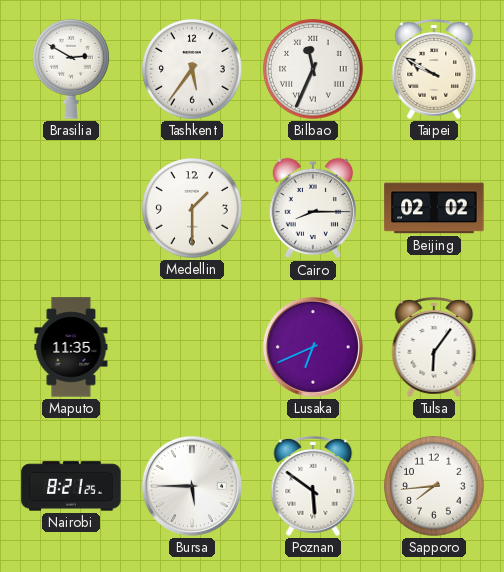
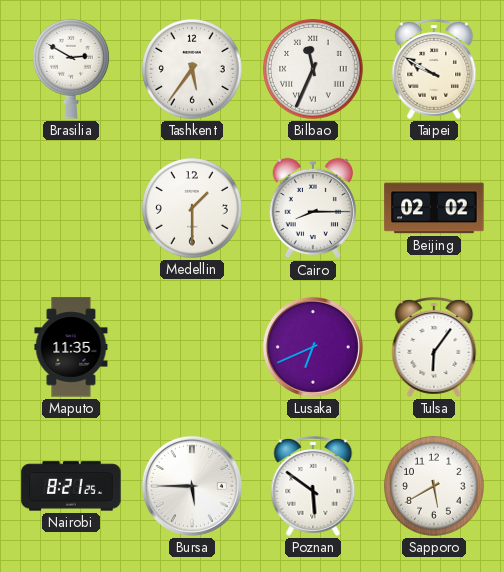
Sapporo: 7:44 -> 5:40
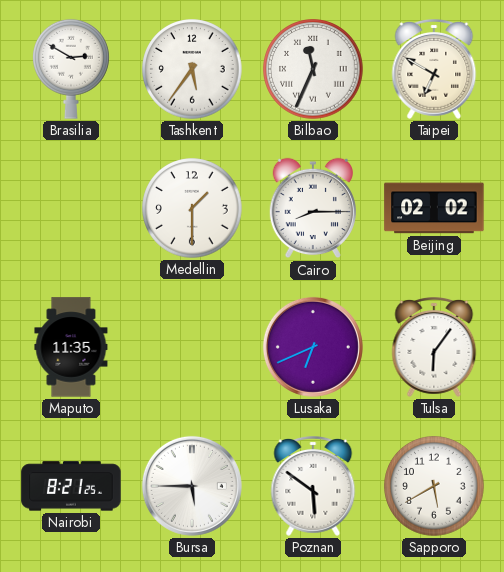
Taipei: 9:50 -> 6:50
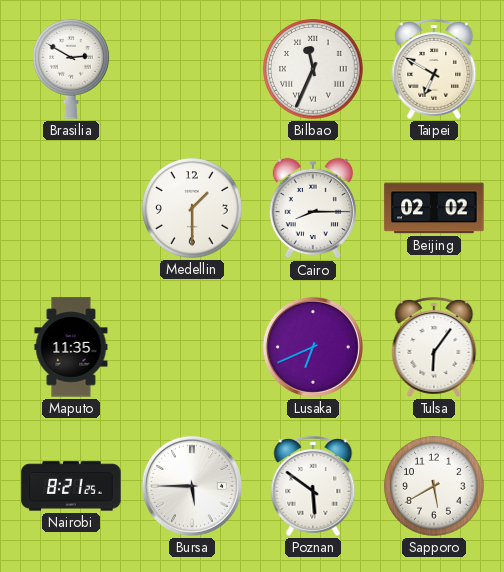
Tashkent: 5:36 -> none
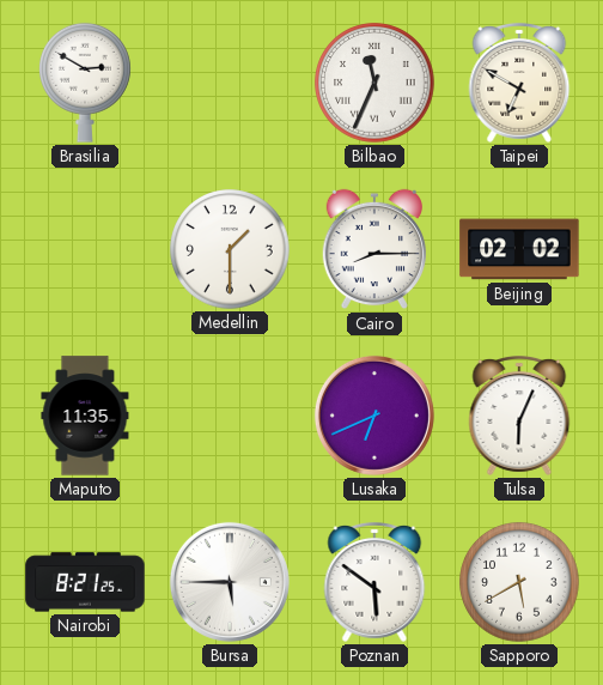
Tulsa: 6:06 -> 6:04
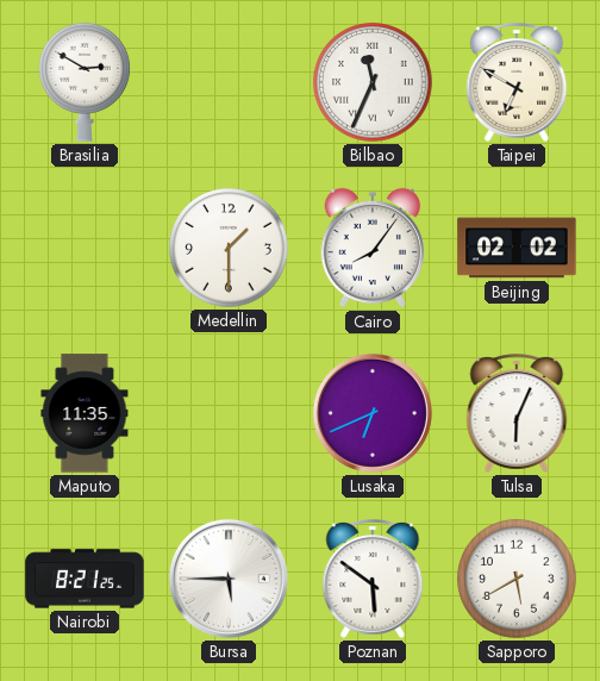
Cairo: 8:15 -> 8:06
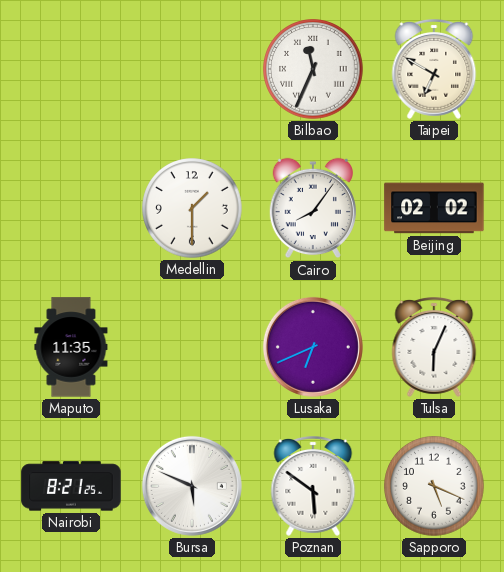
Brasilia: 2:50 -> none
Bursa: 5:45 -> 5:49
Sapporo: 5:40 -> 5:19
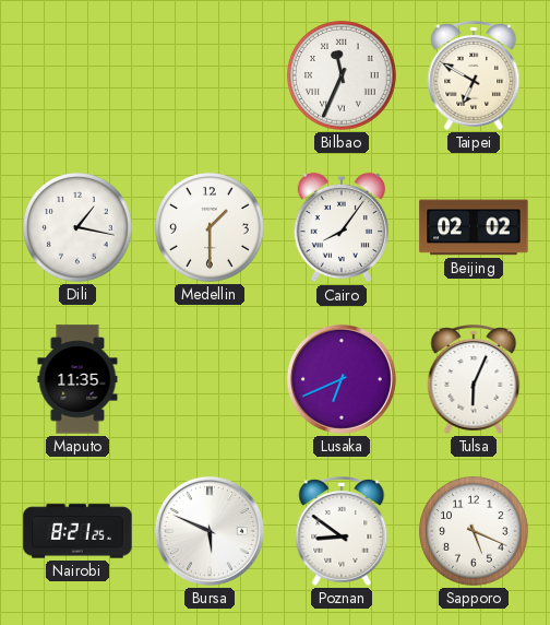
Dili: none -> 1:17
Poznan: 5:51 -> 8:51
